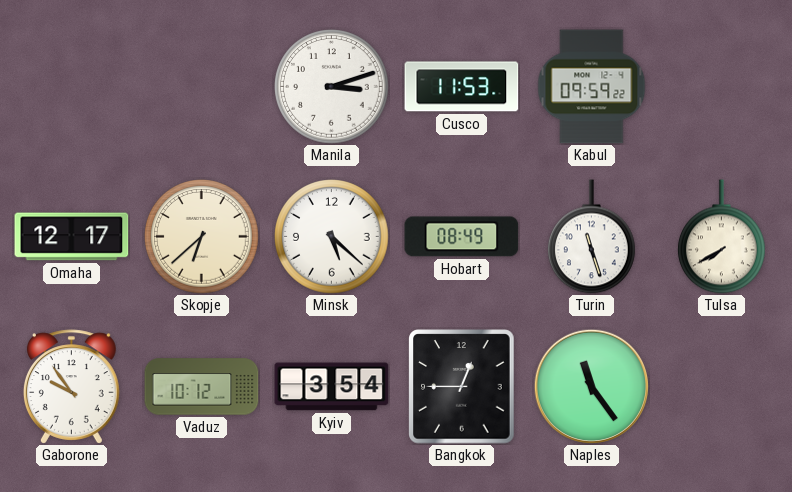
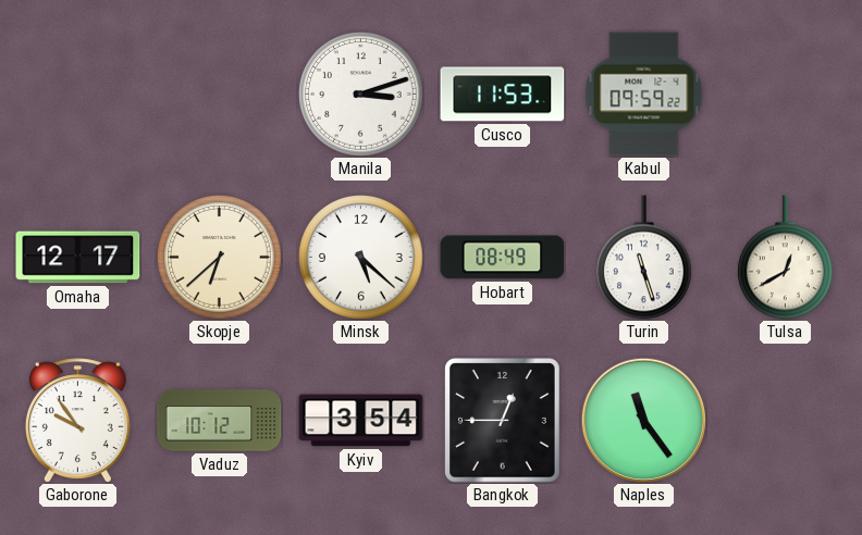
Tulsa: 7:40 -> 12:40
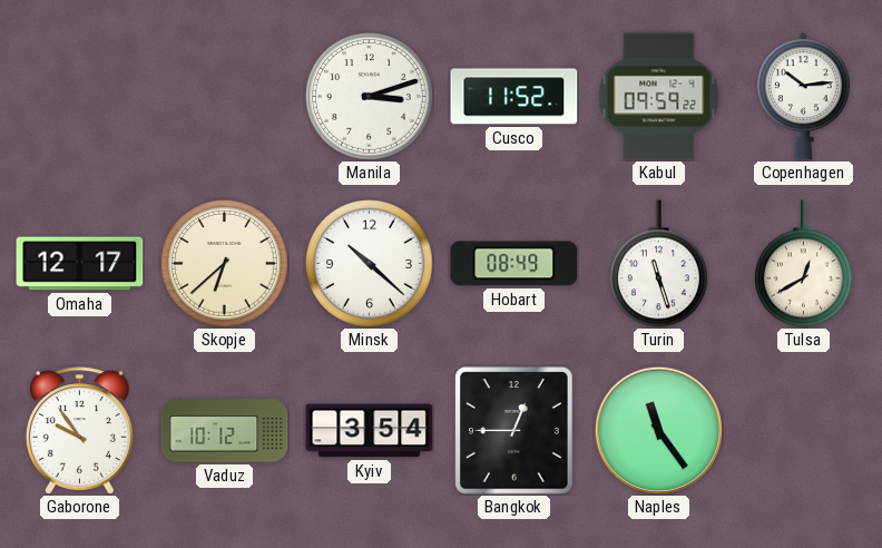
Cusco: 11:53 -> 11:52
Copenhagen: none -> 10:14
Minsk: 5:22 -> 10:22
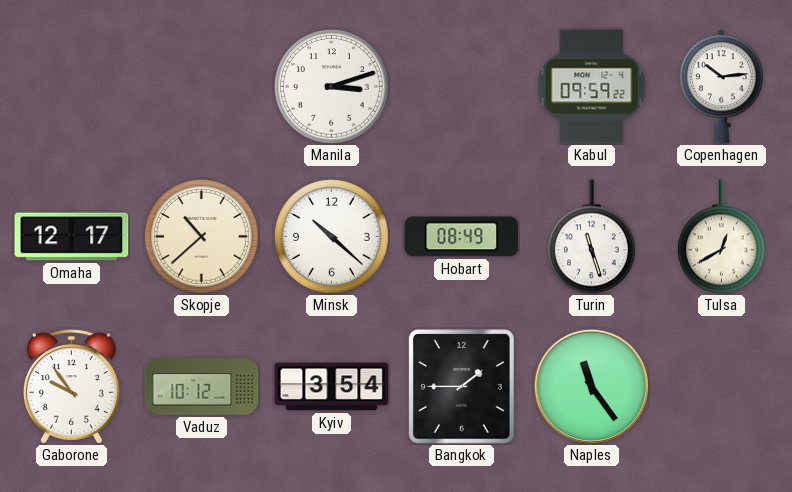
Cusco: 11:52 -> none
Skopje: 6:38 -> 10:38
Bangkok: 12:45 -> 1:45
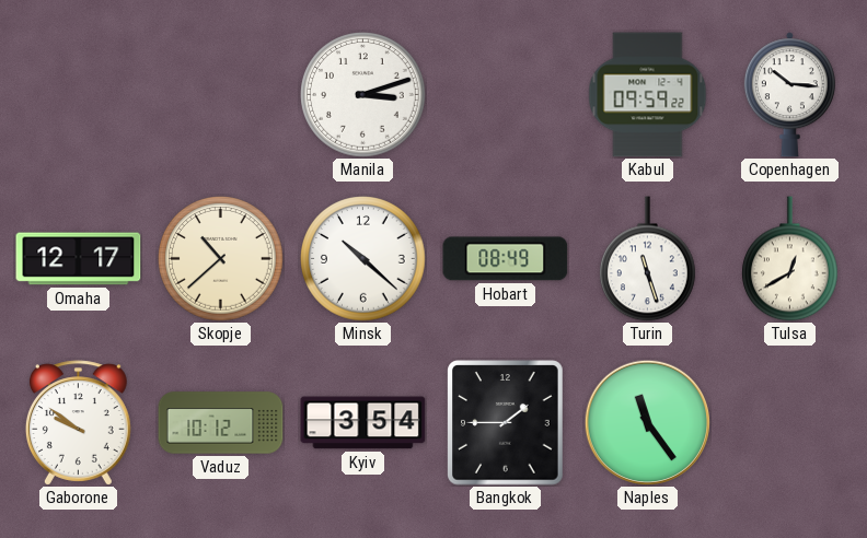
Copenhagen: 10:14 -> 10:16
Gaborone: 9:54 -> 9:51
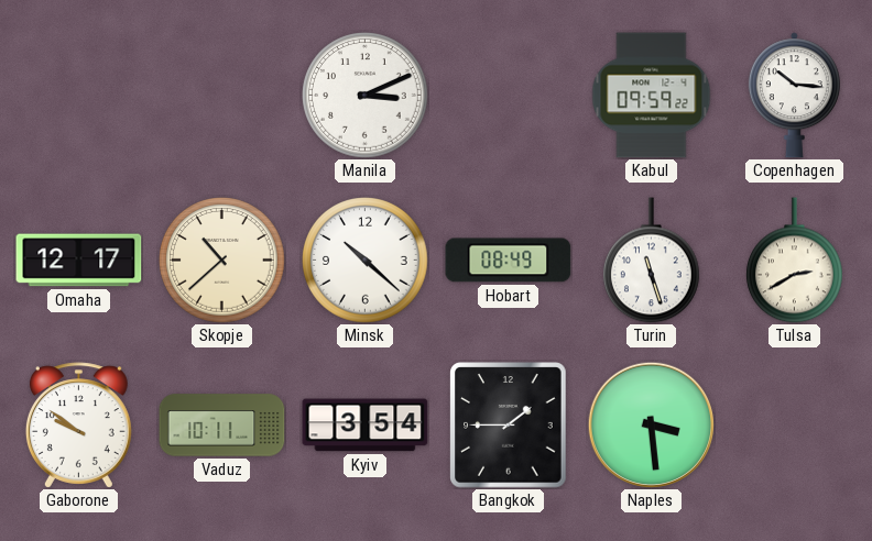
Manila: 3:12 -> 3:11
Tulsa: 12:40 -> 2:40
Vaduz: 10:12 -> 10:11
Naples: 11:24 -> 3:29
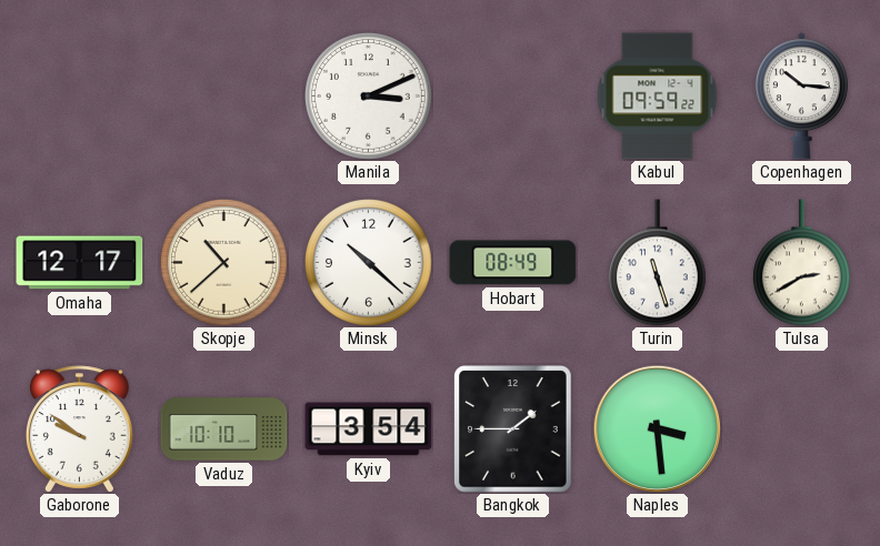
Vaduz: 10:11 -> 10:10
